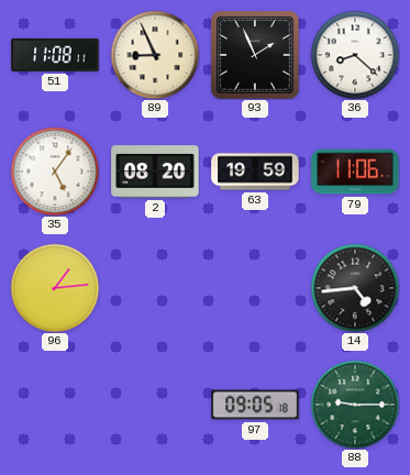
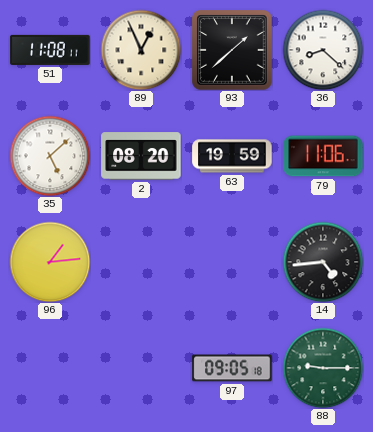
89: 8:56 -> 12:56
93: 1:56 -> 1:38
35: 5:06 -> 5:08
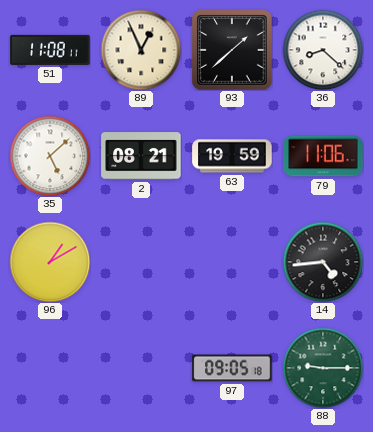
2: 08:20 -> 08:21
96: 1:14 -> 1:10
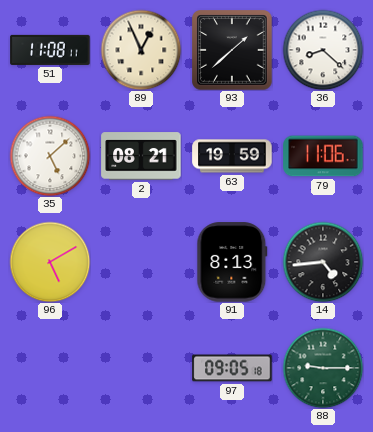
96: 1:10 -> 5:10
91: none -> 8:13
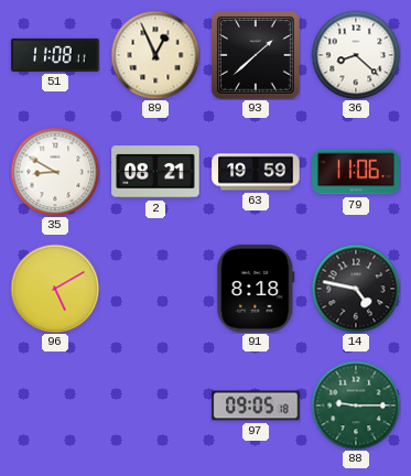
35: 5:08 -> 8:50
91: 8:13 -> 8:18
14: 4:44 -> 4:47
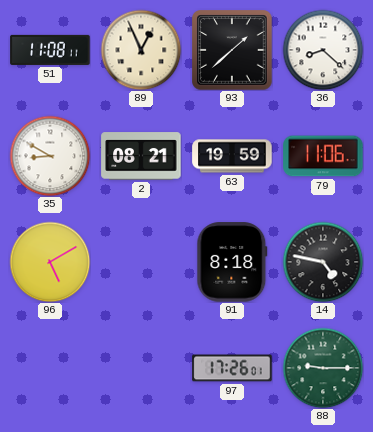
97: 09:05 -> 17:26
